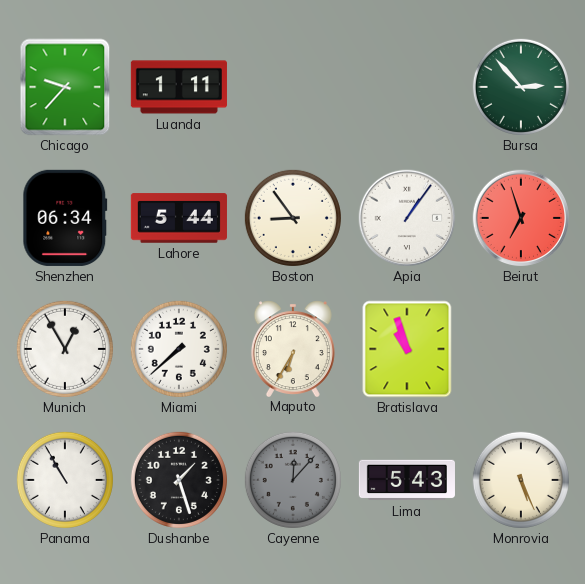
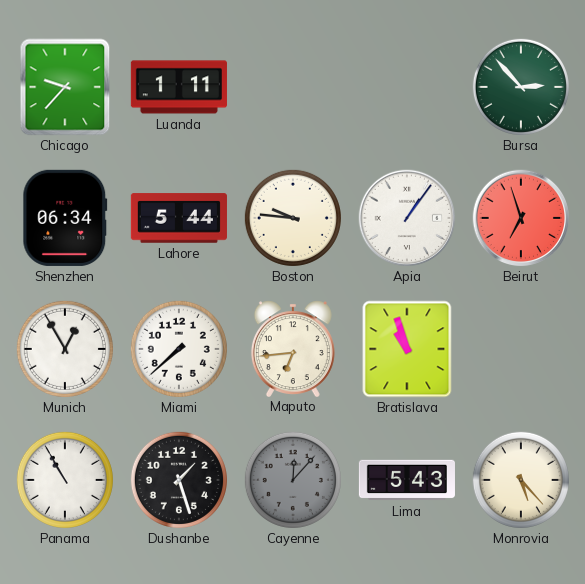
Boston: 8:54 -> 9:46
Maputo: 6:35 -> 6:44
Monrovia: 5:26 -> 5:23
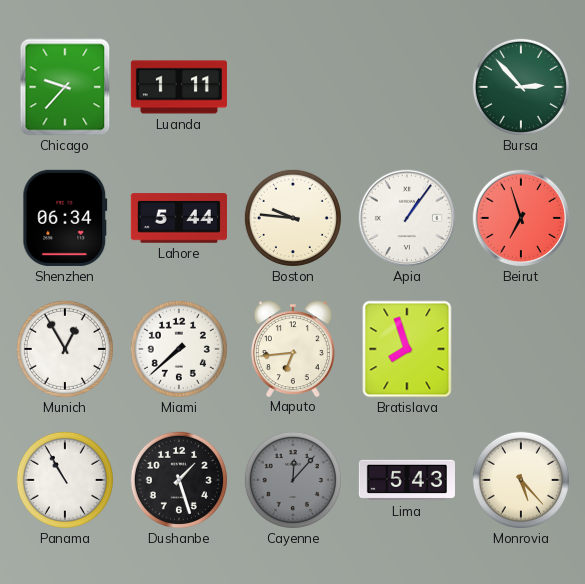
Bratislava: 10:57 -> 7:57
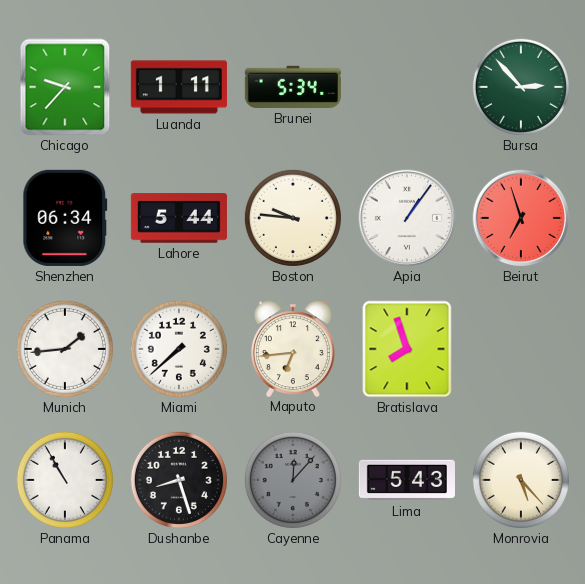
Brunei: none -> 5:34
Munich: 12:55 -> 1:44
Dushanbe: 1:27 -> 8:27
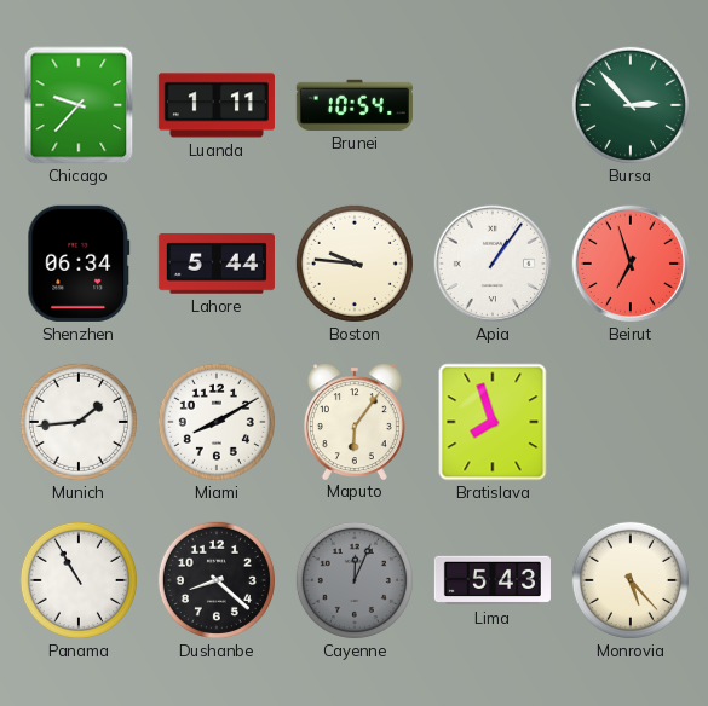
Brunei: 5:34 -> 10:54
Miami: 7:38 -> 8:10
Maputo: 6:44 -> 6:06
Dushanbe: 8:27 -> 8:22
Cayenne: 12:07 -> 12:04
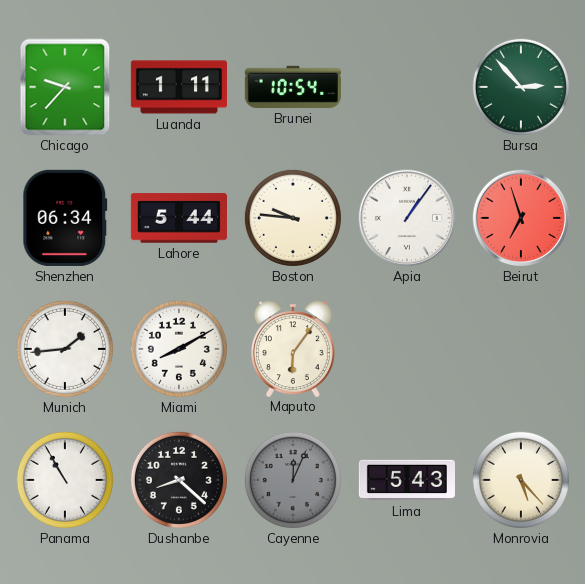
Bratislava: 7:57 -> none
